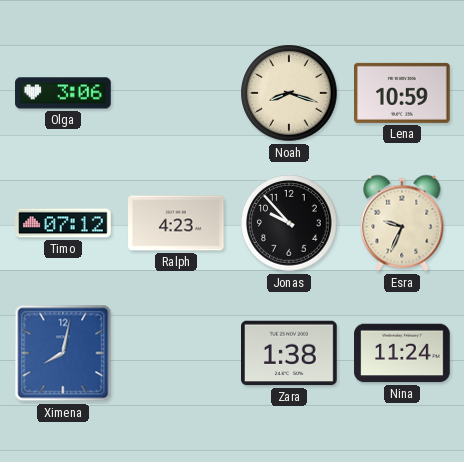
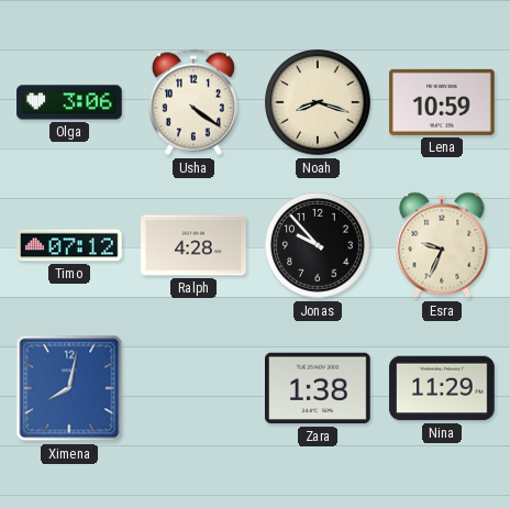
Usha: none -> 4:21
Ralph: 4:23 -> 4:28
Nina: 11:24 -> 11:29
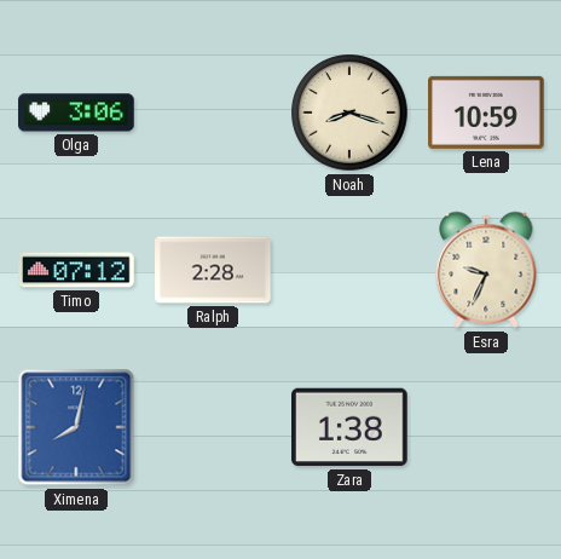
Usha: 4:21 -> none
Ralph: 4:28 -> 2:28
Jonas: 9:53 -> none
Nina: 11:29 -> none
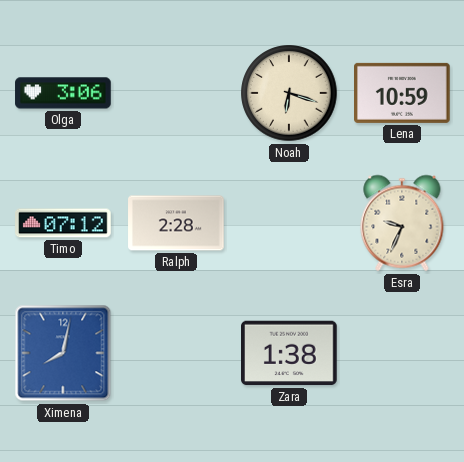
Noah: 8:18 -> 6:18
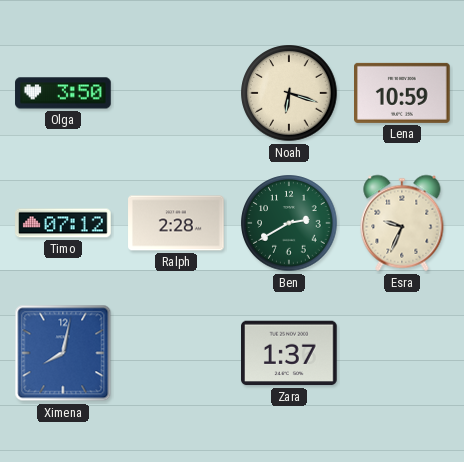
Olga: 3:06 -> 3:50
Ben: none -> 2:40
Zara: 1:38 -> 1:37
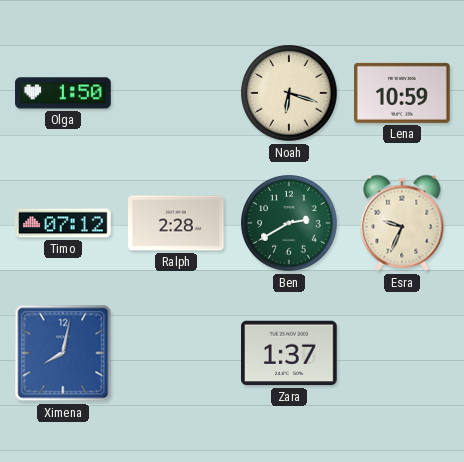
Olga: 3:50 -> 1:50
